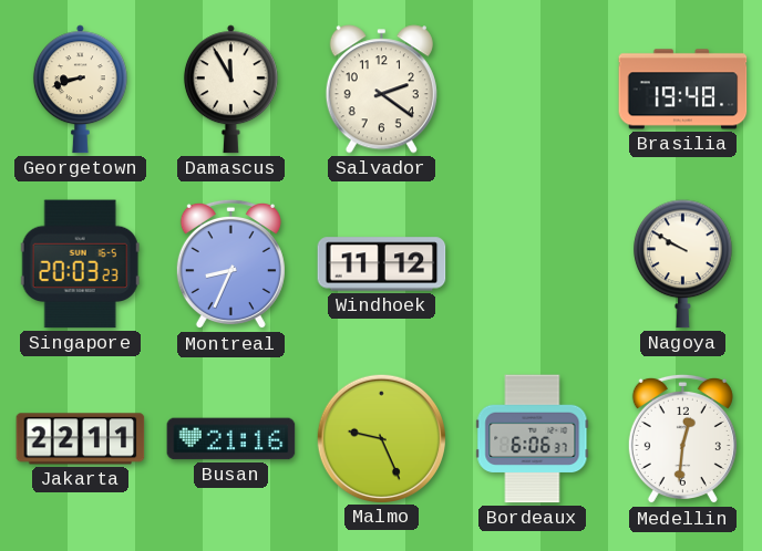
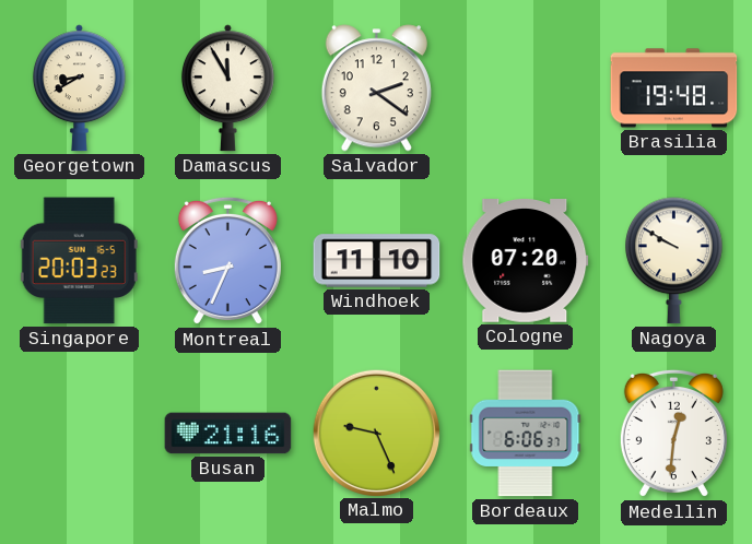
Georgetown: 8:42 -> 8:40
Windhoek: 11:12 -> 11:10
Cologne: none -> 07:20
Jakarta: 22:11 -> none
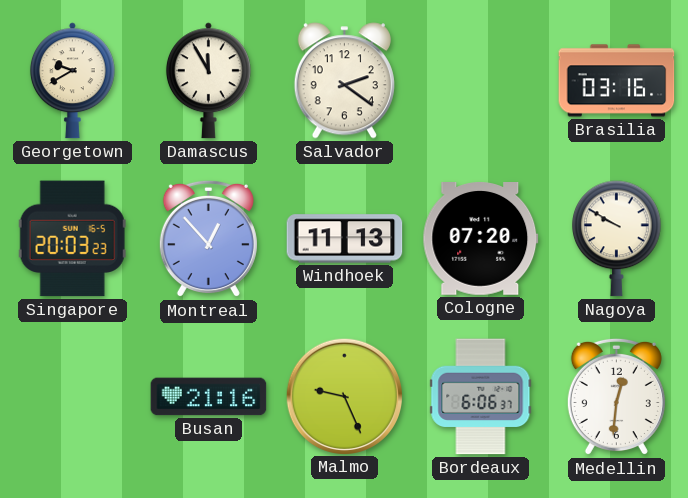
Georgetown: 8:40 -> 9:40
Brasilia: 19:48 -> 03:16
Montreal: 8:34 -> 12:53
Windhoek: 11:10 -> 11:13
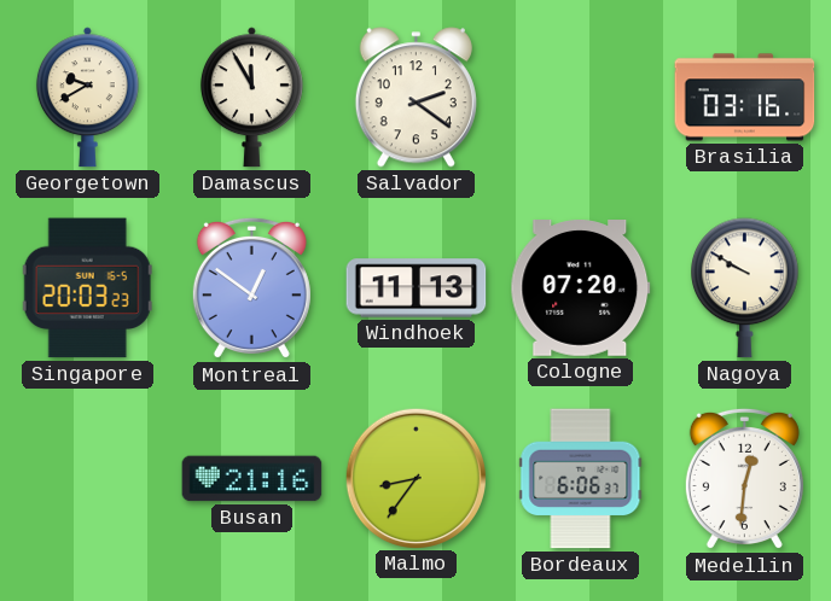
Montreal: 12:53 -> 12:51
Malmo: 9:26 -> 8:36
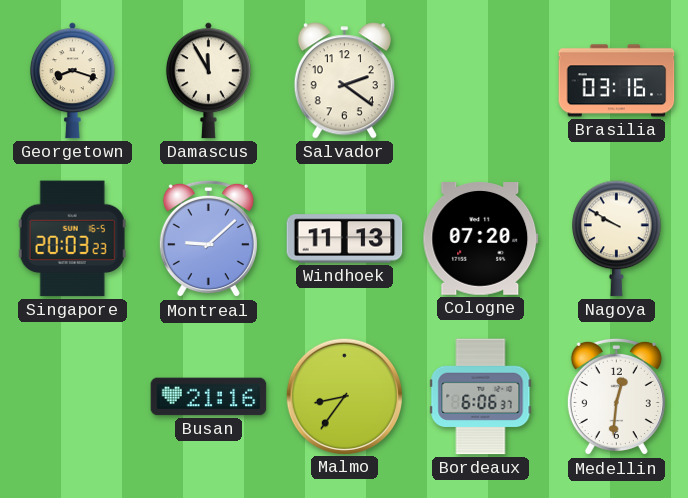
Georgetown: 9:40 -> 8:18
Montreal: 12:51 -> 9:08
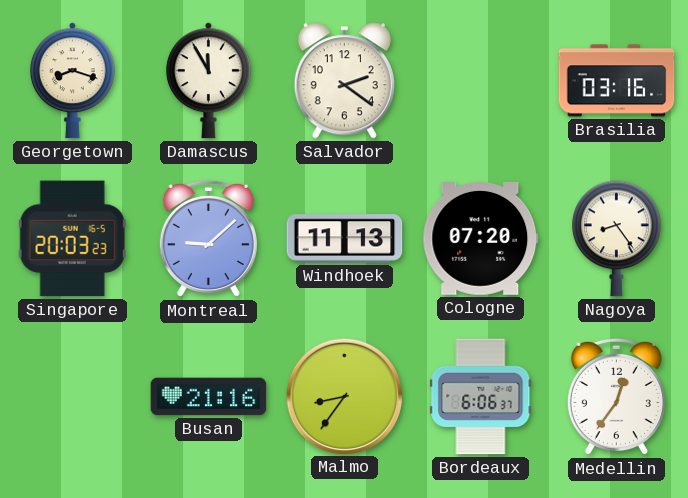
Nagoya: 9:50 -> 8:24
Medellin: 12:31 -> 12:36
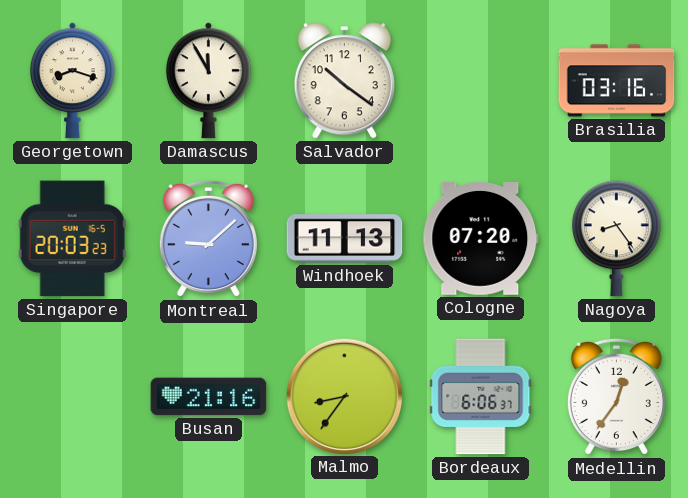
Salvador: 2:21 -> 10:21
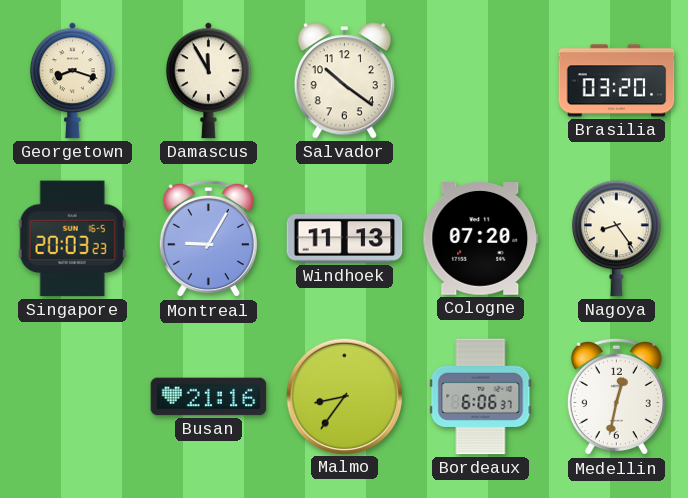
Brasilia: 03:16 -> 03:20
Montreal: 9:08 -> 9:05
Medellin: 12:36 -> 12:32
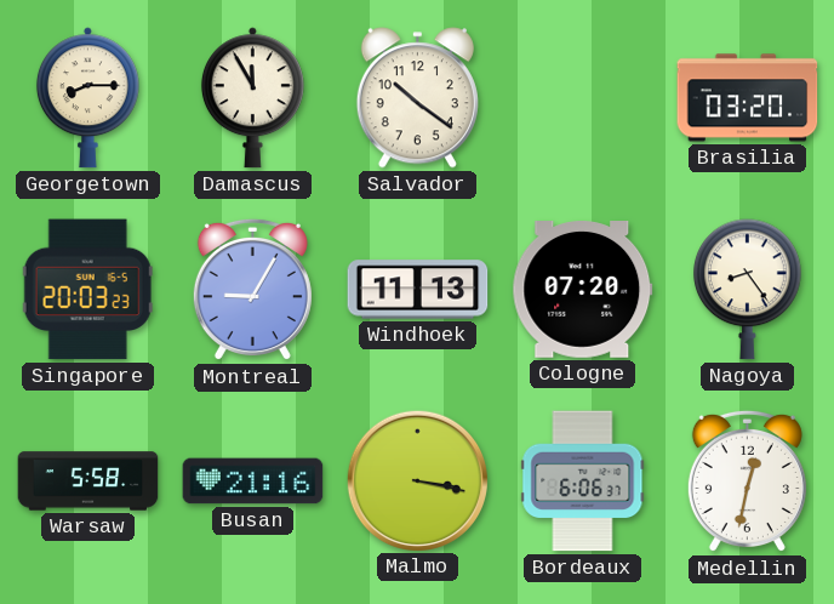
Georgetown: 8:18 -> 8:15
Warsaw: none -> 5:58
Malmo: 8:36 -> 3:17
